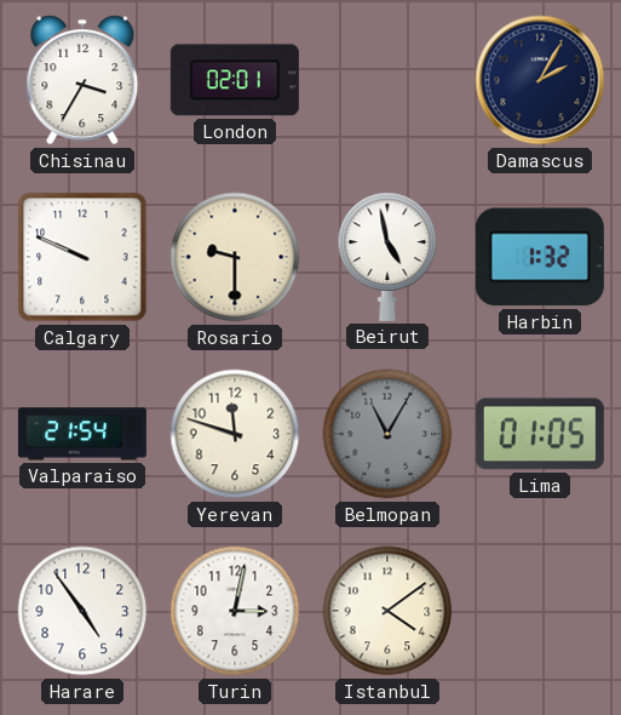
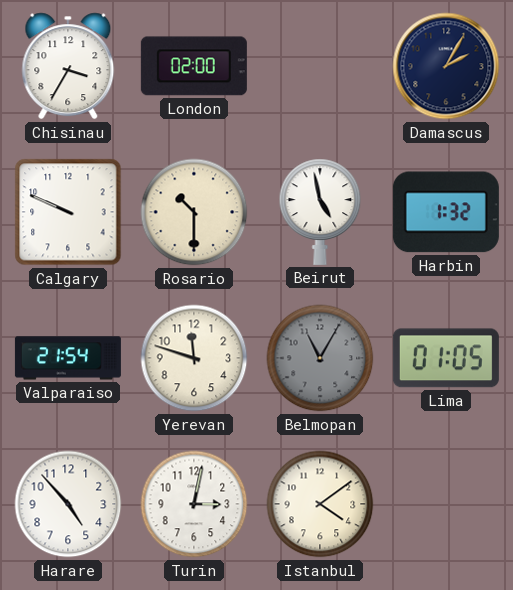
London: 02:01 -> 02:00
Rosario: 9:30 -> 10:30
Harare: 4:54 -> 4:53
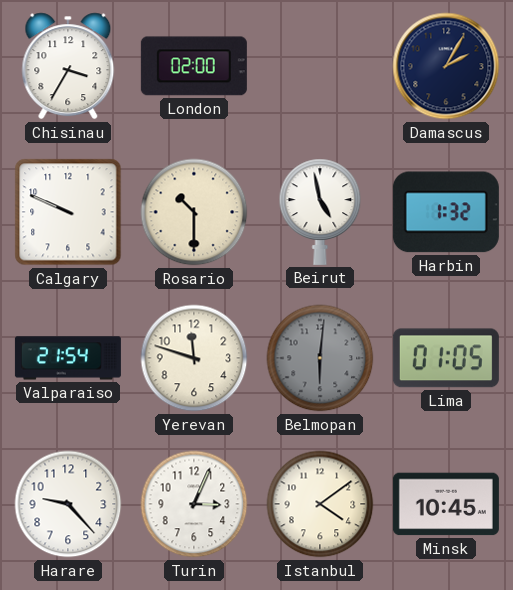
Belmopan: 11:05 -> 6:01
Harare: 4:53 -> 9:23
Turin: 3:02 -> 3:04
Minsk: none -> 10:45
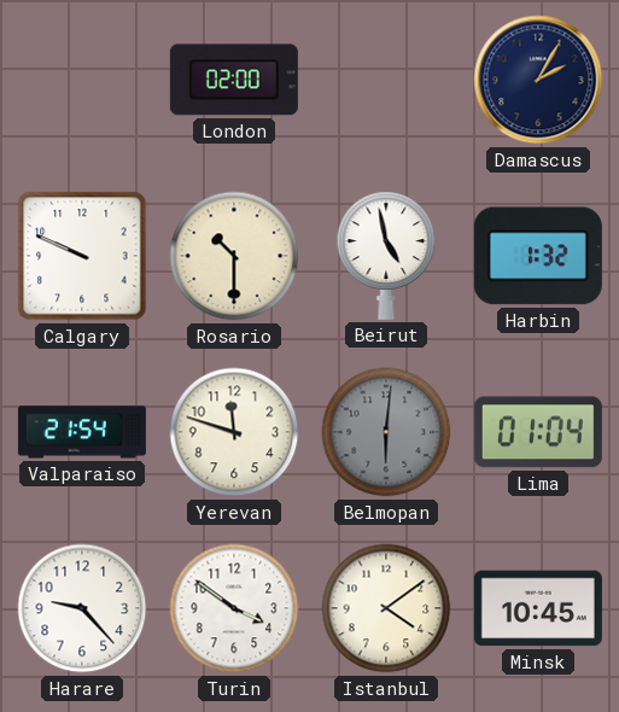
Chisinau: 3:35 -> none
Lima: 01:05 -> 01:04
Turin: 3:04 -> 3:51
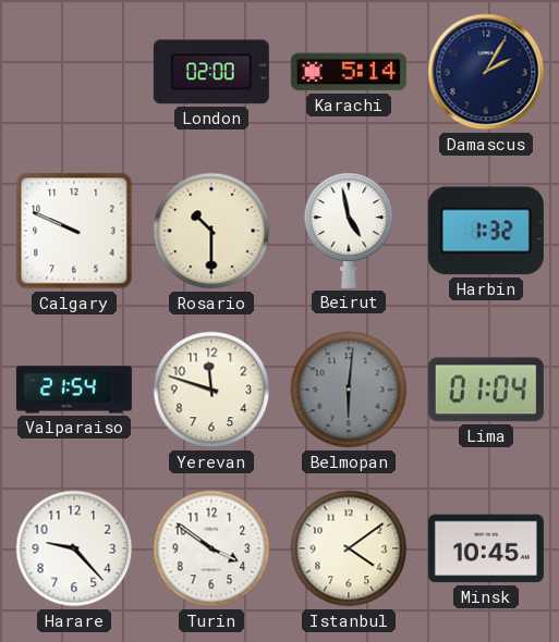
Karachi: none -> 5:14
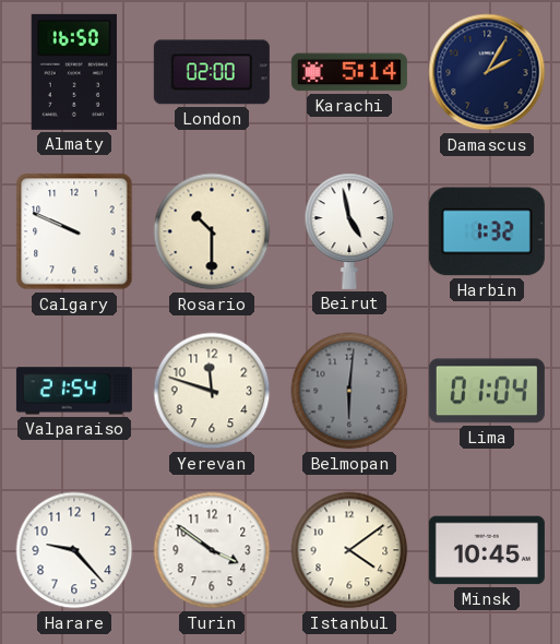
Almaty: none -> 16:50
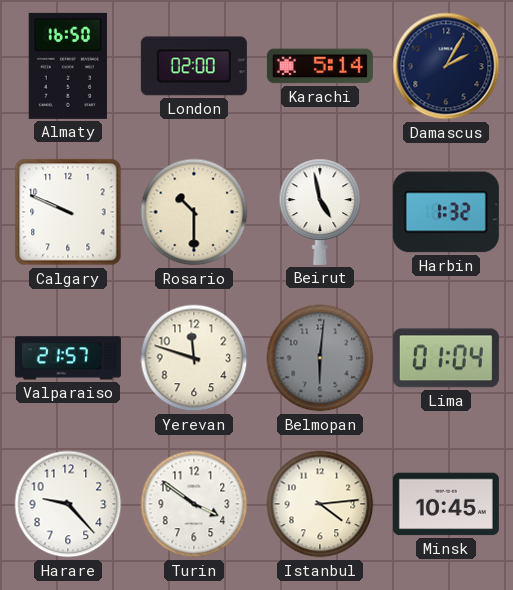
Valparaiso: 21:54 -> 21:57
Istanbul: 4:09 -> 4:14
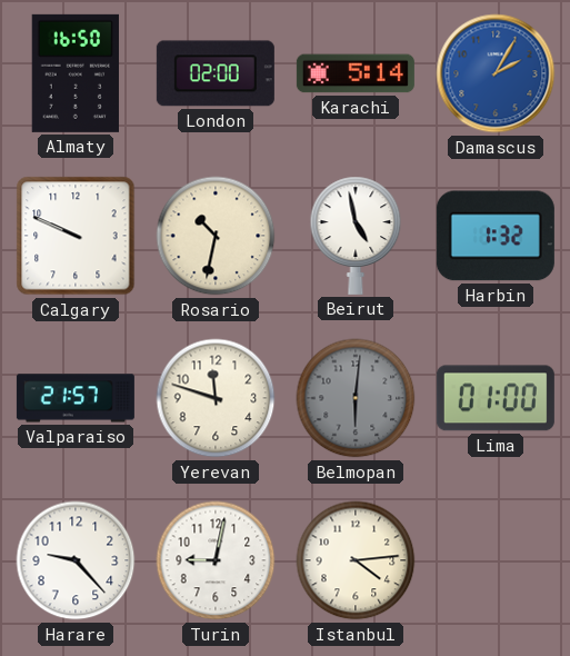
Damascus dial: navy -> blue
Rosario: 10:30 -> 10:32
Lima: 01:04 -> 01:00
Turin: 3:51 -> 9:02
Minsk: 10:45 -> none
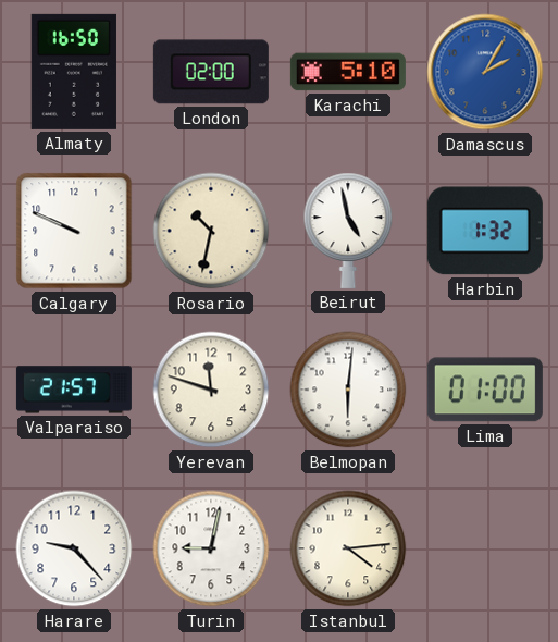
Karachi: 5:14 -> 5:10
Belmopan dial: grey -> white
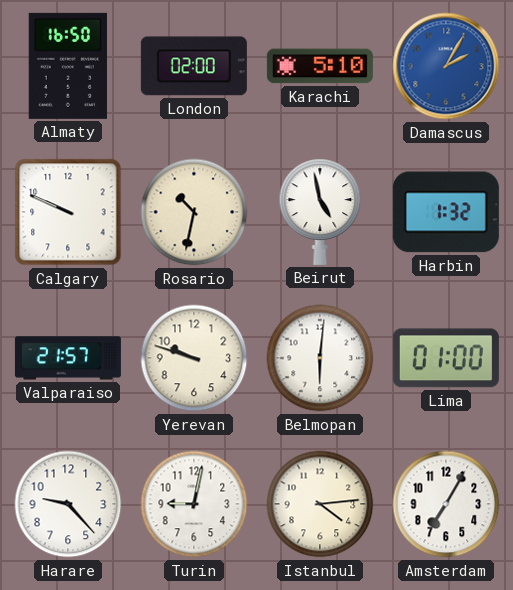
Yerevan: 11:48 -> 9:48
Amsterdam: none -> 7:05
